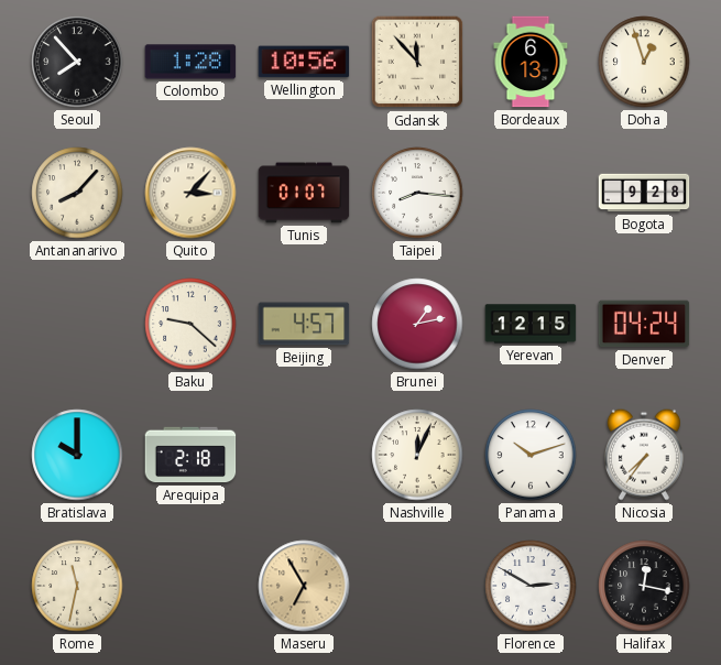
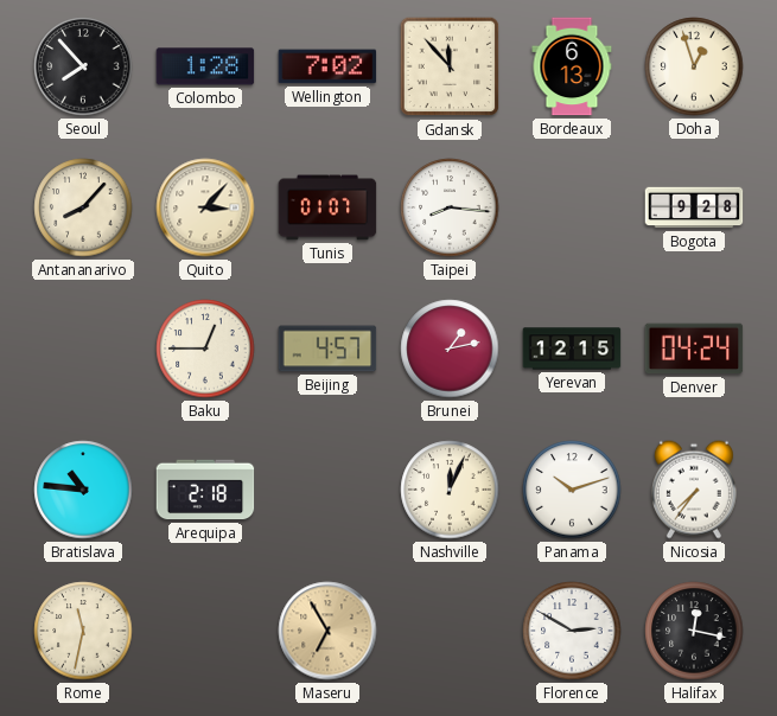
Wellington: 10:56 -> 7:02
Baku: 9:22 -> 12:45
Bratislava: 10:00 -> 10:46
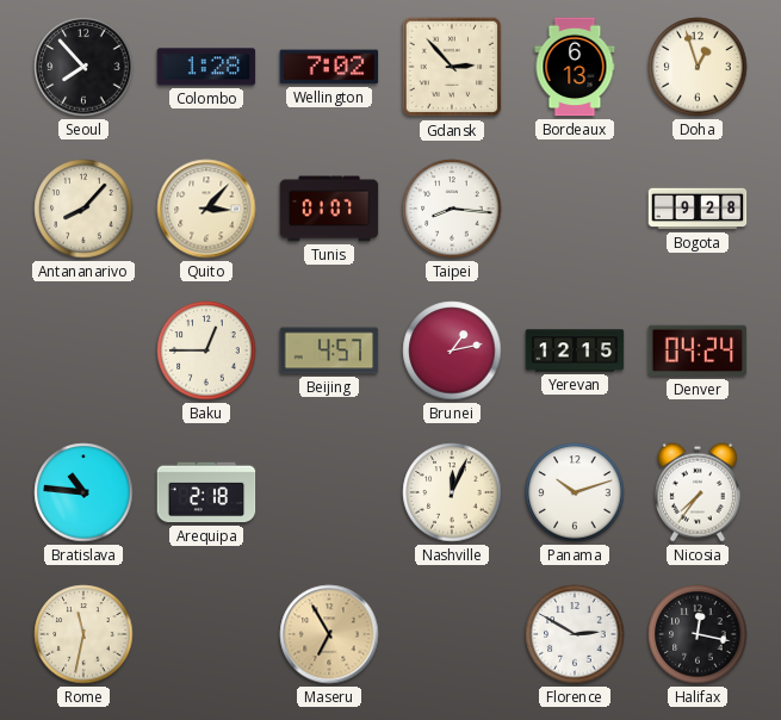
Gdansk: 11:53 -> 2:53
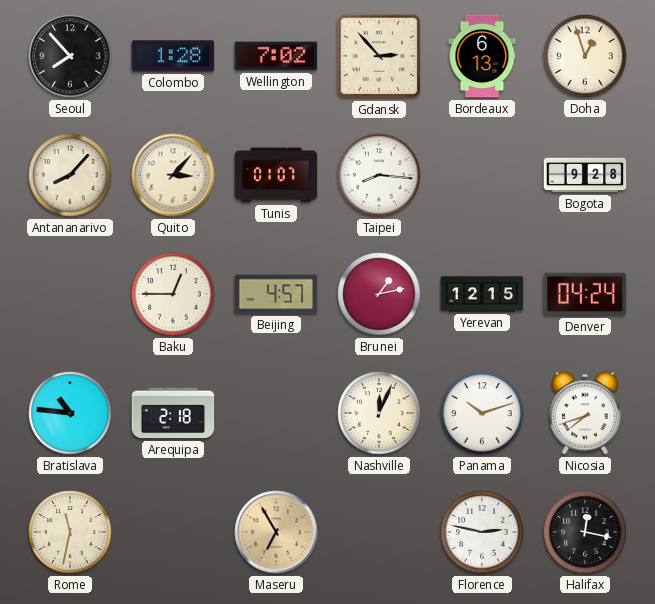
Nicosia: 7:36 -> 7:42
Florence: 2:50 -> 2:47
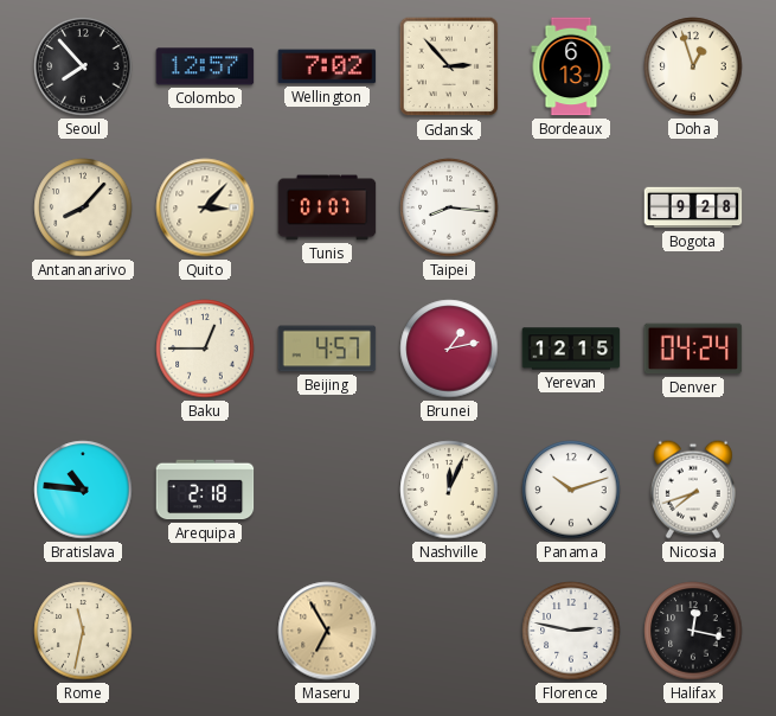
Colombo: 1:28 -> 12:57
